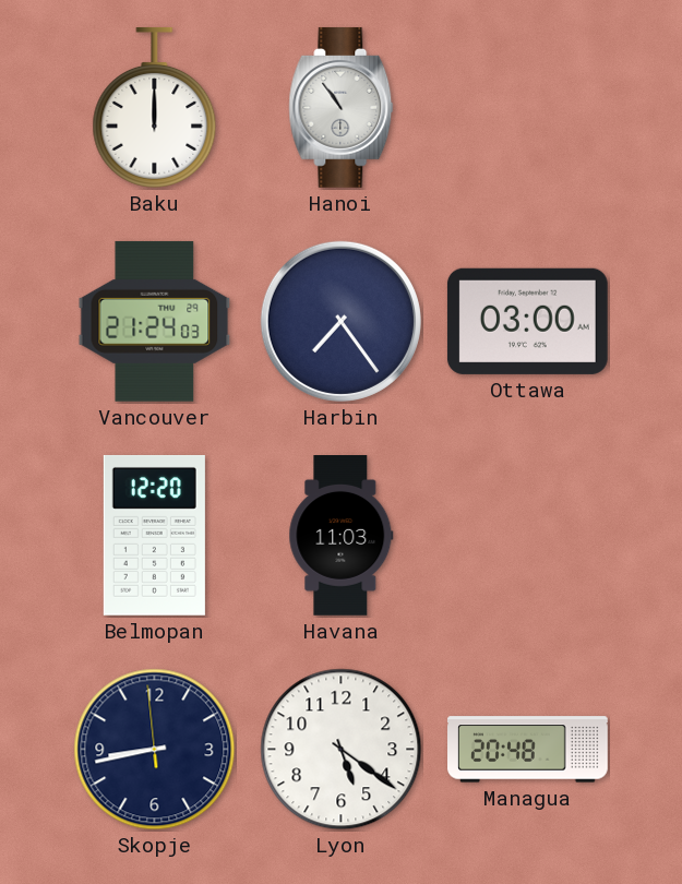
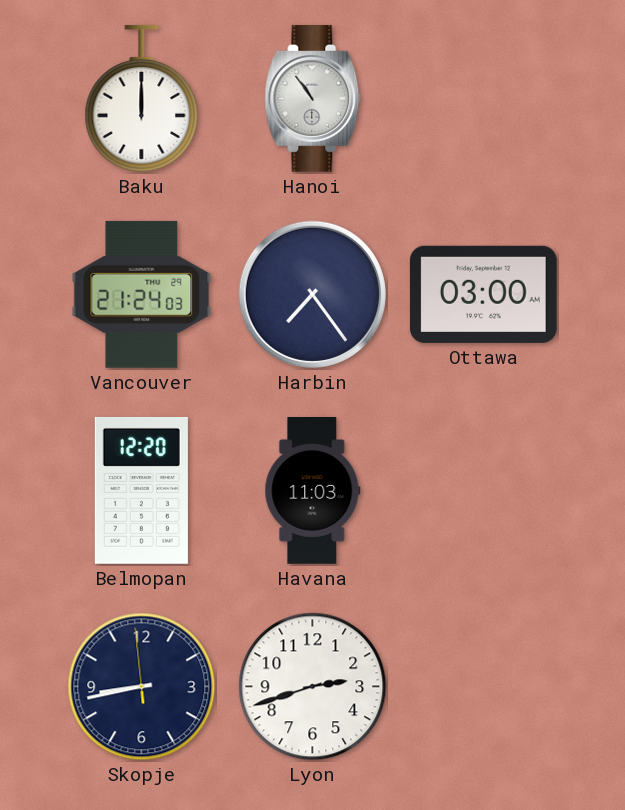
Lyon: 5:21 -> 2:42
Managua: 20:48 -> none
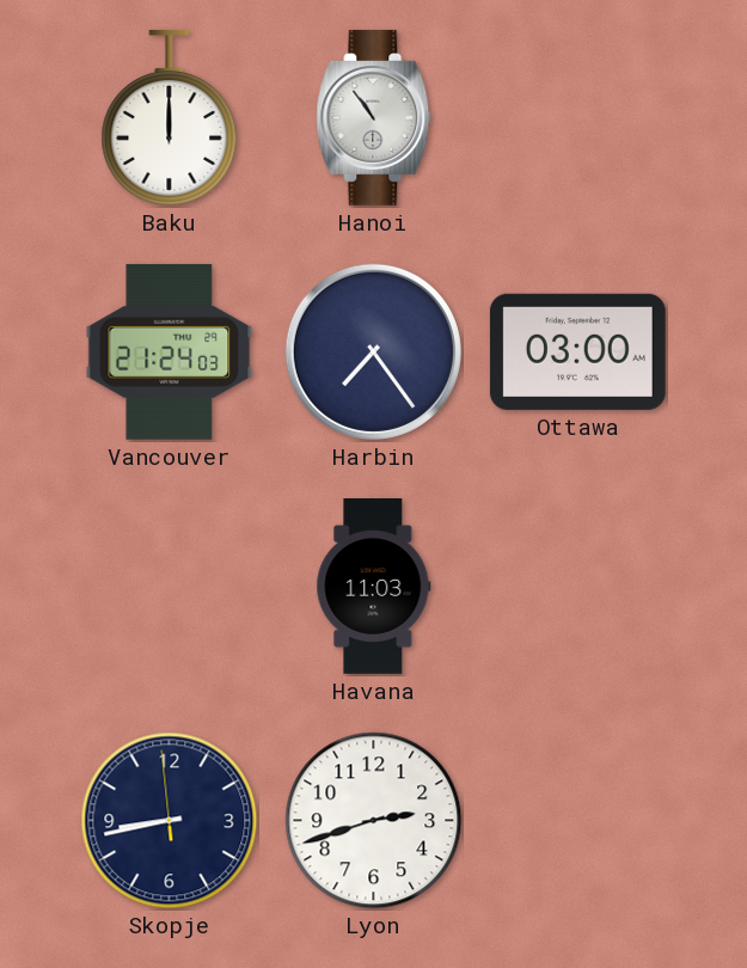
Belmopan: 12:20 -> none
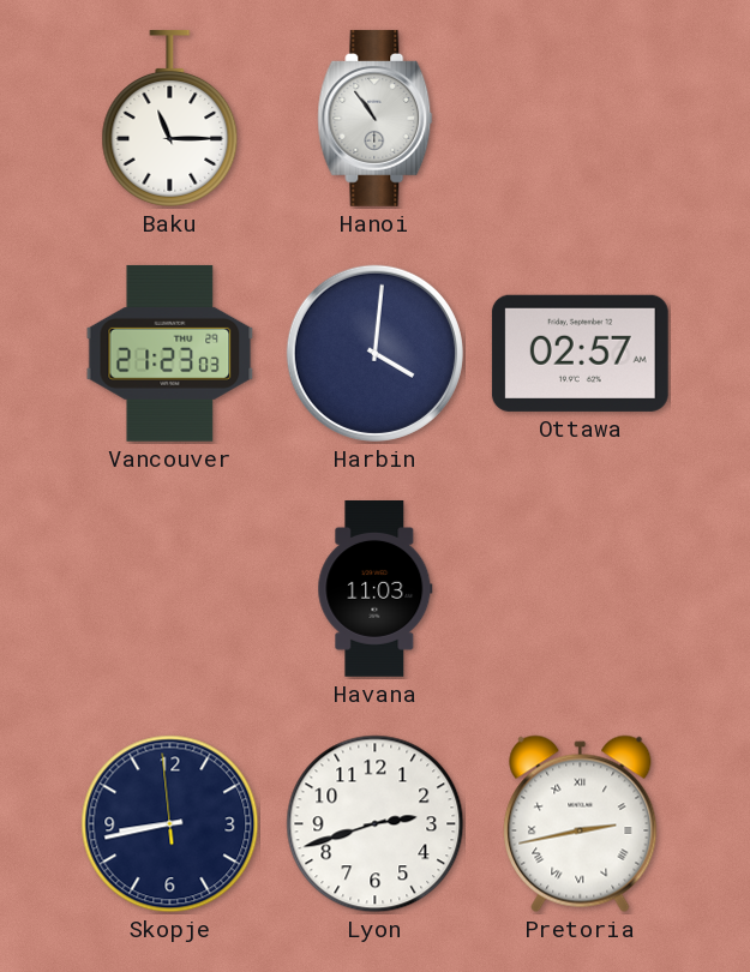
Baku: 12:00 -> 11:15
Vancouver: 21:24 -> 21:23
Harbin: 7:24 -> 4:01
Ottawa: 03:00 -> 02:57
Pretoria: none -> 2:43
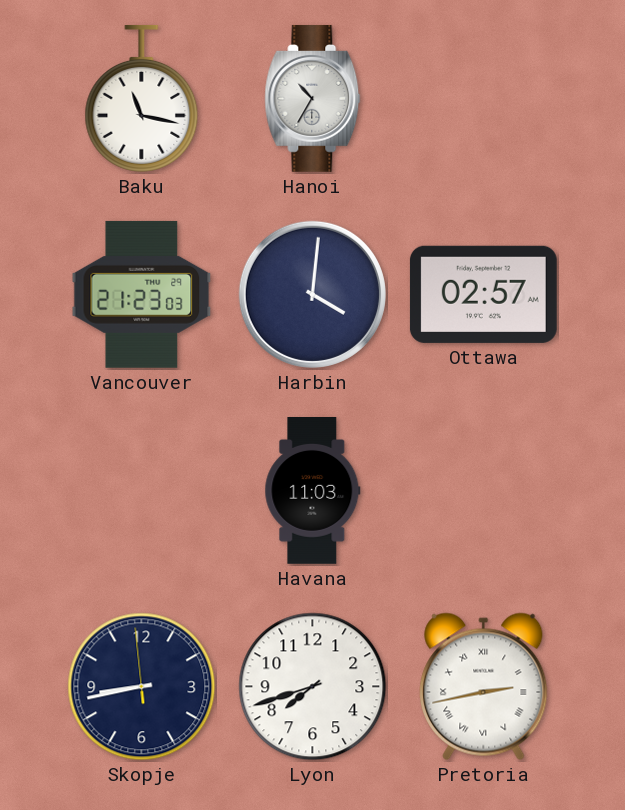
Baku: 11:15 -> 11:17
Hanoi: 10:54 -> 10:35
Lyon: 2:42 -> 7:42
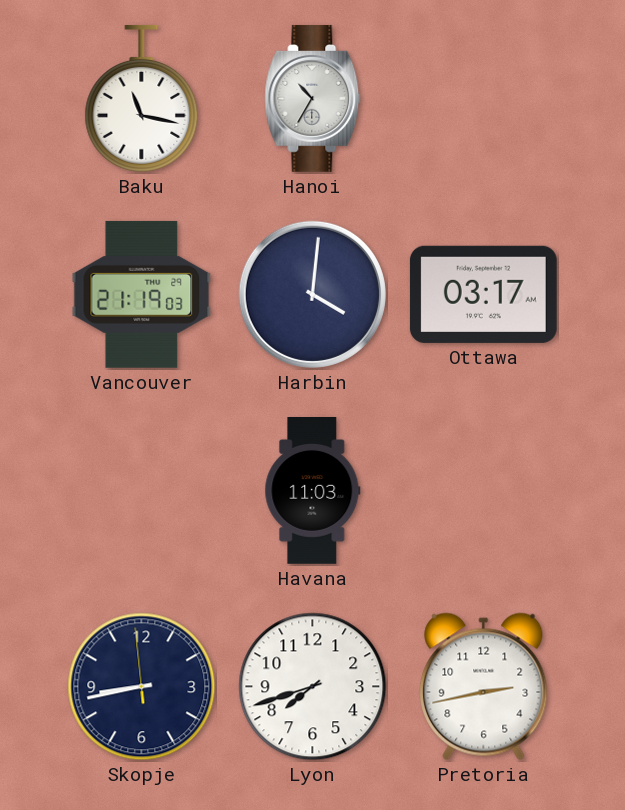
Vancouver: 21:23 -> 21:19
Ottawa: 02:57 -> 03:17
Pretoria numerals: Roman -> Arabic
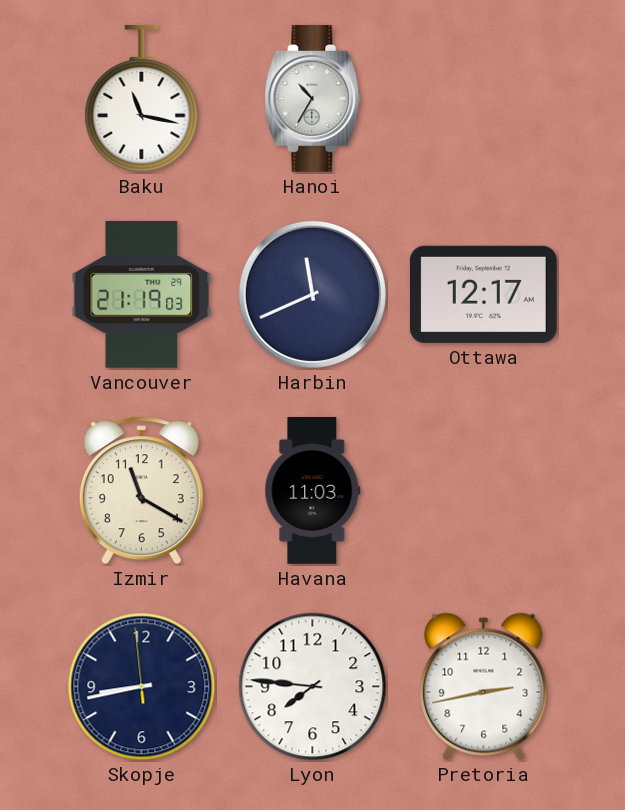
Harbin: 4:01 -> 11:41
Ottawa: 03:17 -> 12:17
Izmir: none -> 11:20
Lyon: 7:42 -> 7:46
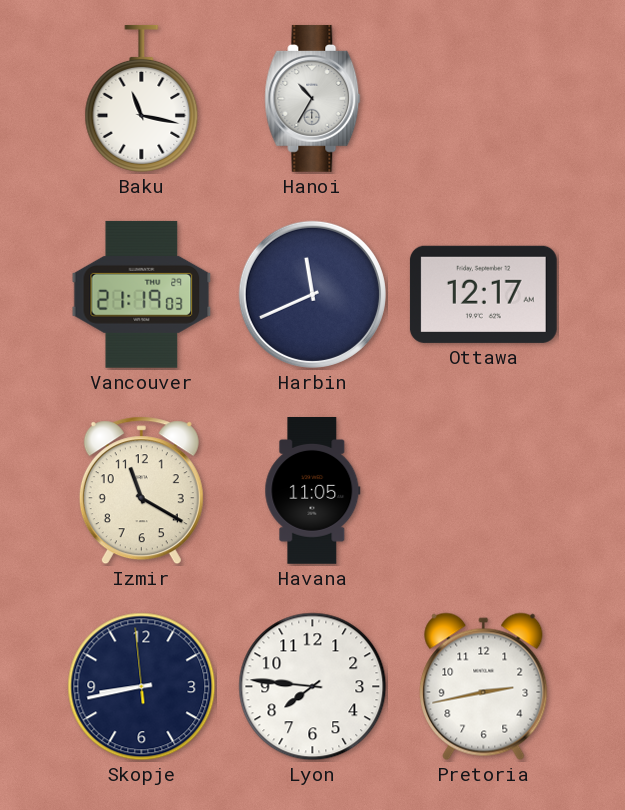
Havana: 11:03 -> 11:05
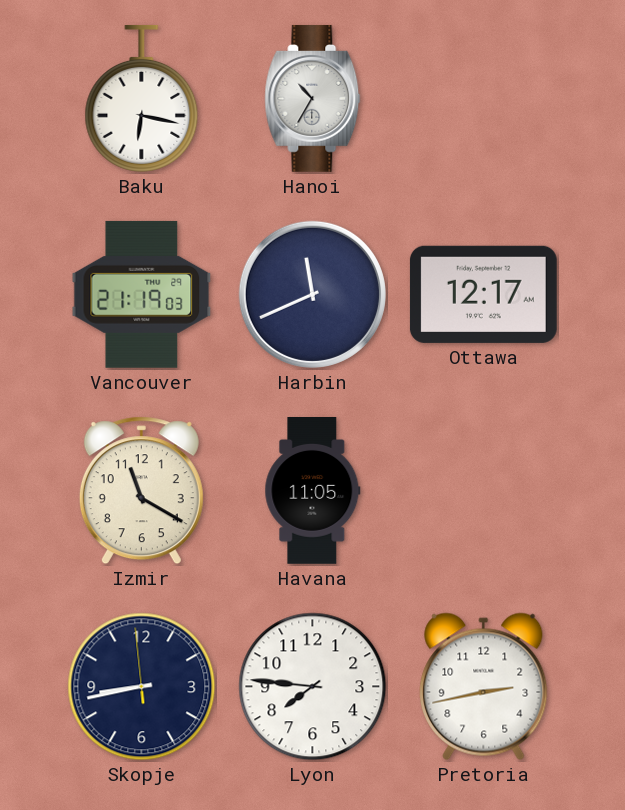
Baku: 11:17 -> 6:17
